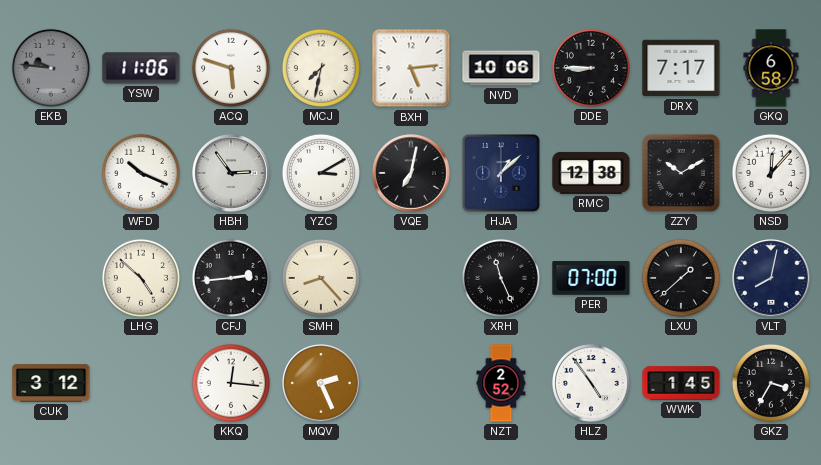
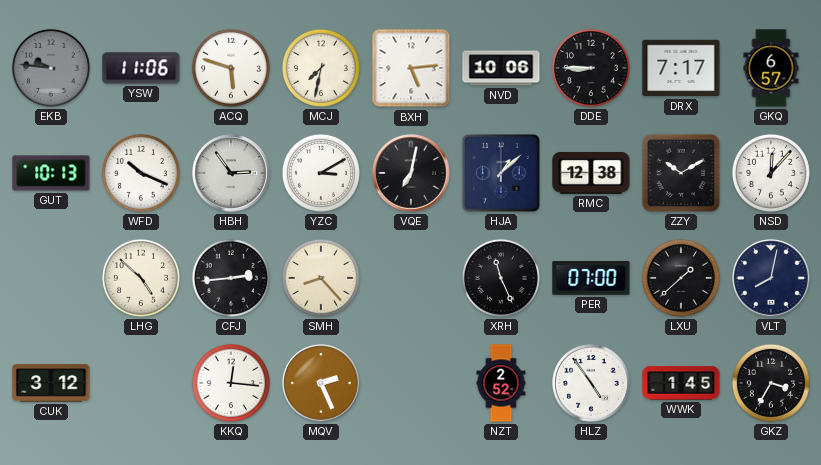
GKQ: 6:58 -> 6:57
GUT: none -> 10:13
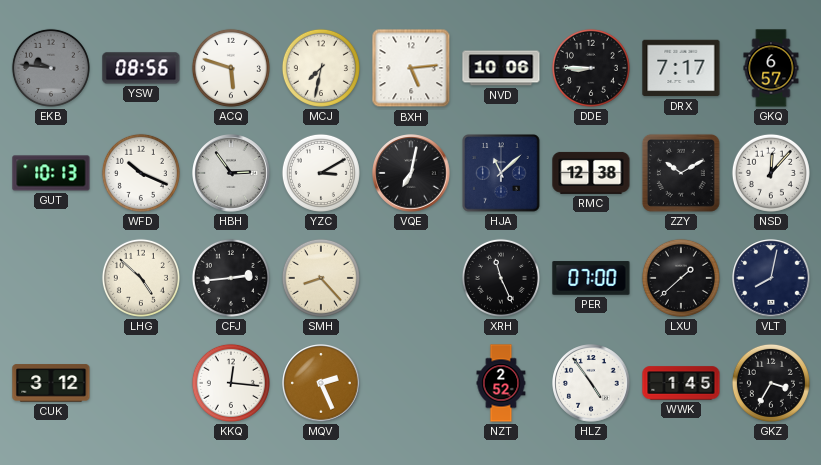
YSW: 11:06 -> 08:56
HJA: 1:08 -> 11:08
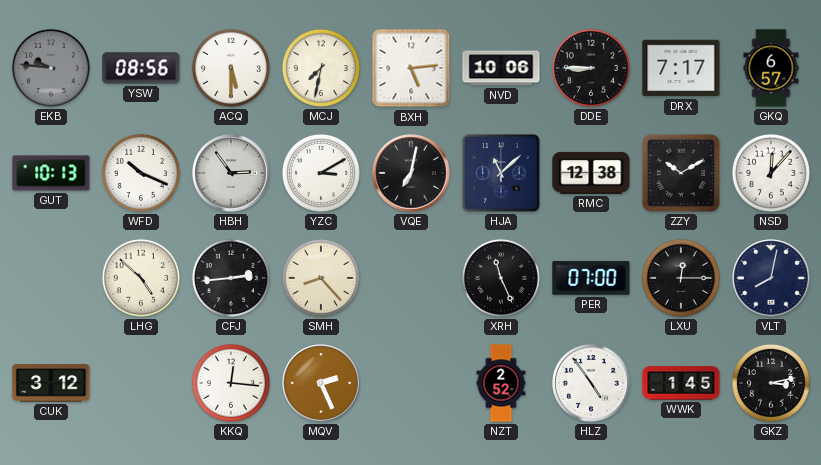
ACQ: 5:48 -> 5:30
LXU: 1:38 -> 12:15
GKZ: 3:35 -> 3:13
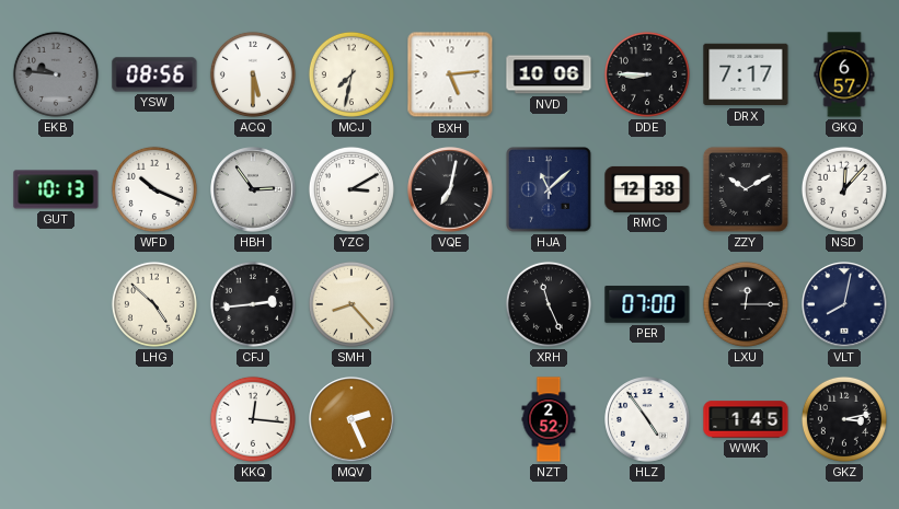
CUK: 3:12 -> none
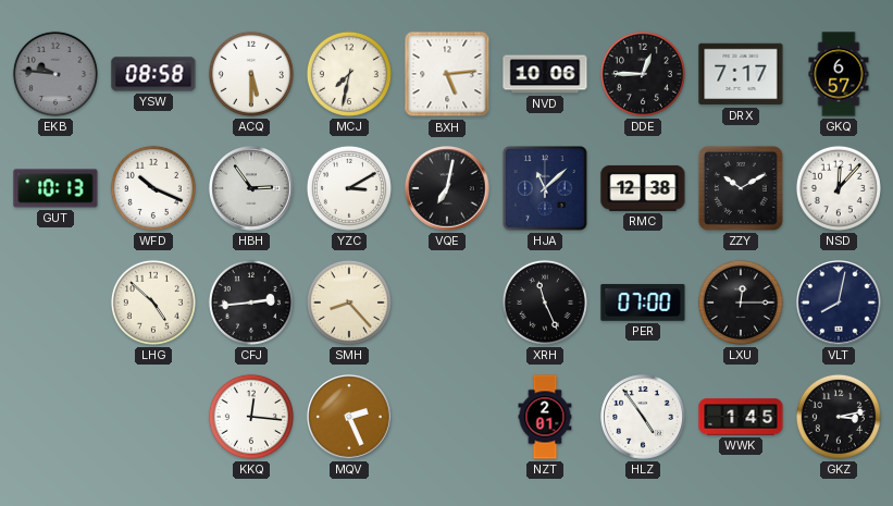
YSW: 08:56 -> 08:58
DDE: 8:45 -> 12:45
NZT: 2:52 -> 2:01
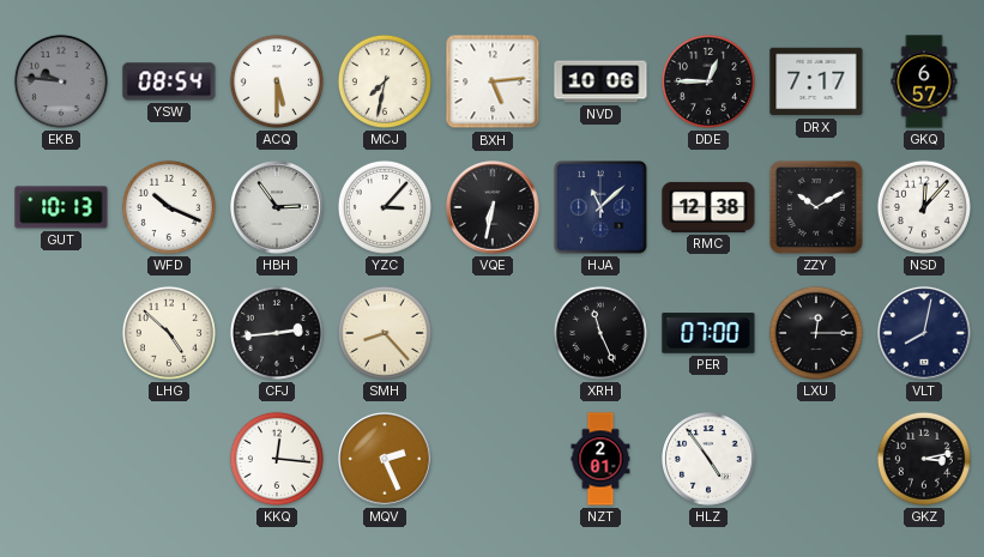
YSW: 08:58 -> 08:54
YZC: 3:10 -> 3:07
VQE: 7:02 -> 6:32
WWK: 1:45 -> none
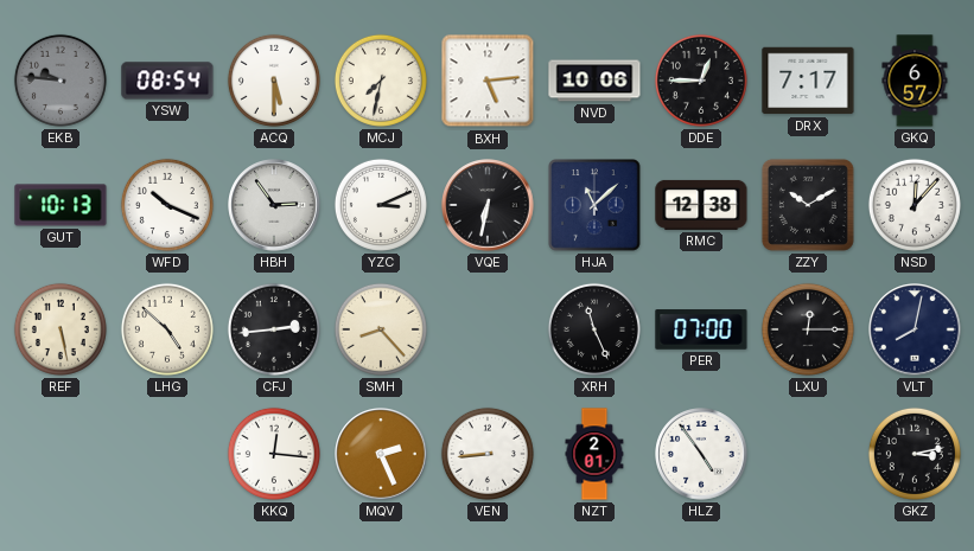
YZC: 3:07 -> 3:11
REF: none -> 5:28
VEN: none -> 8:44
